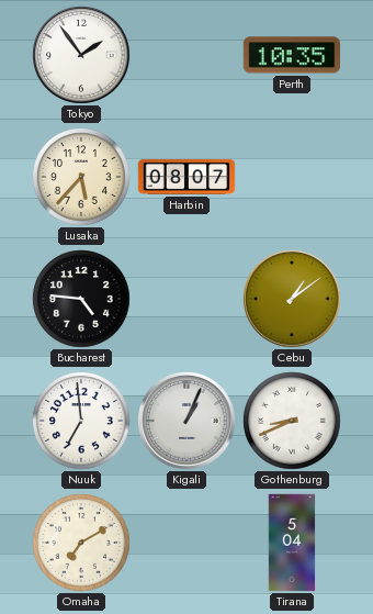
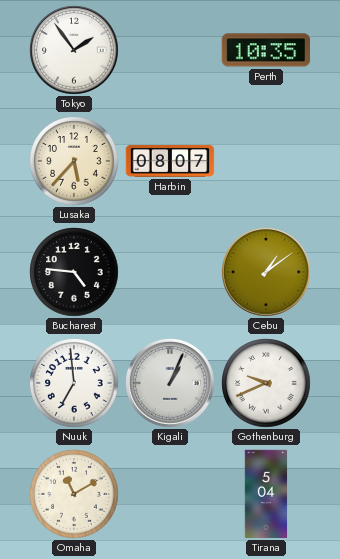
Gothenburg: 8:41 -> 9:41
Omaha: 7:10 -> 11:10
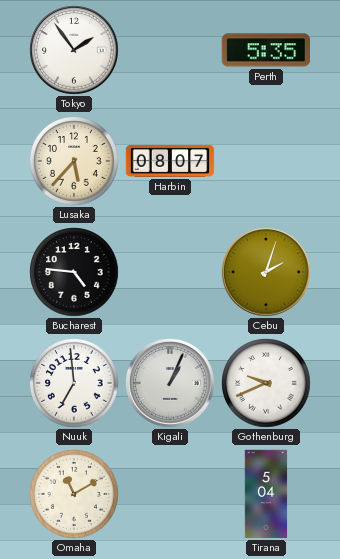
Perth: 10:35 -> 5:35
Cebu: 1:09 -> 2:03
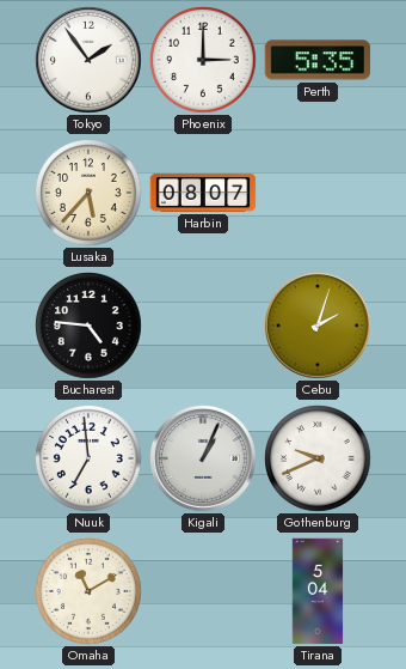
Phoenix: none -> 3:00
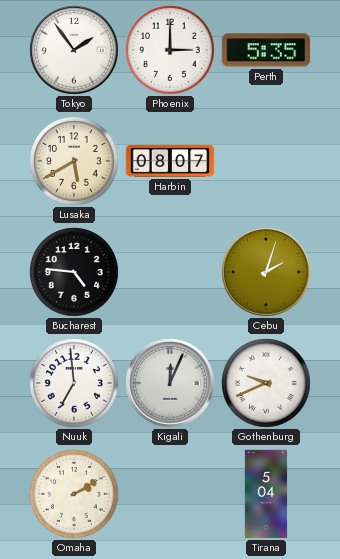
Lusaka: 5:37 -> 5:40
Kigali: 1:04 -> 12:04
Omaha: 11:10 -> 2:10
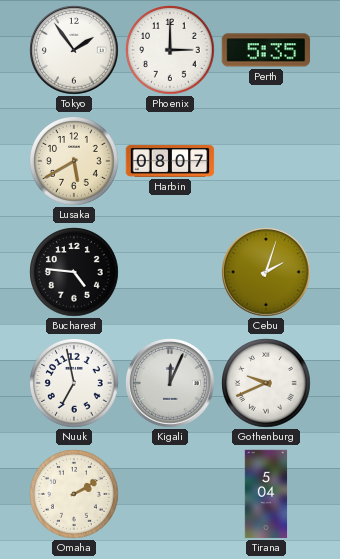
Nuuk: 6:59 -> 6:58
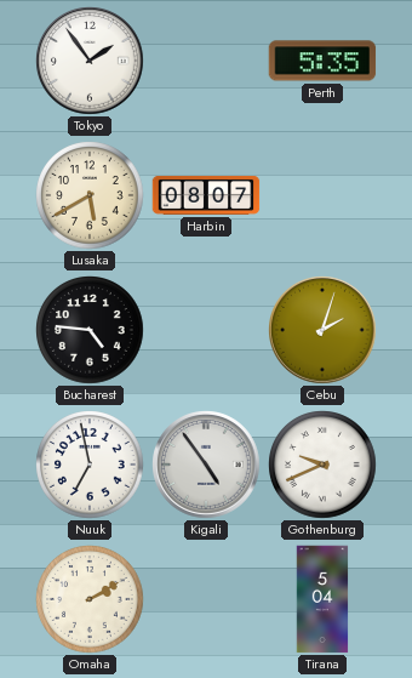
Phoenix: 3:00 -> none
Kigali: 12:04 -> 4:54
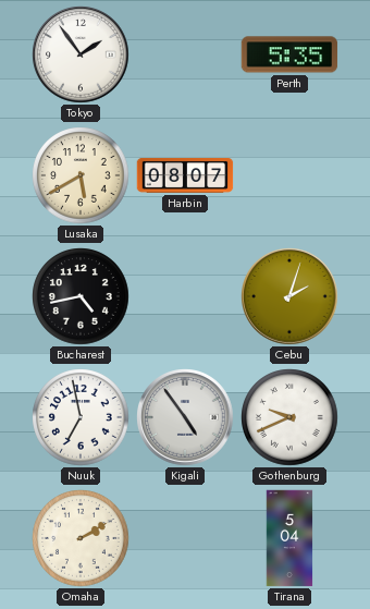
Bucharest: 4:46 -> 4:43
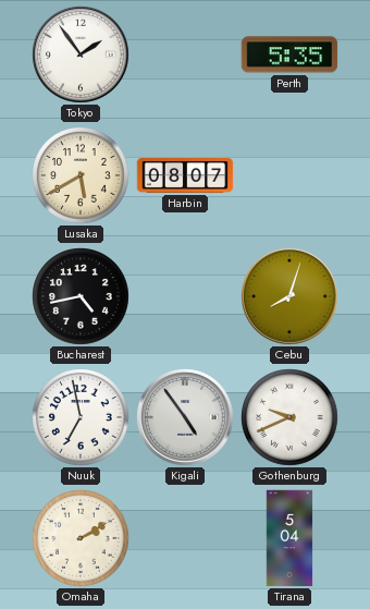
Cebu: 2:03 -> 8:03
